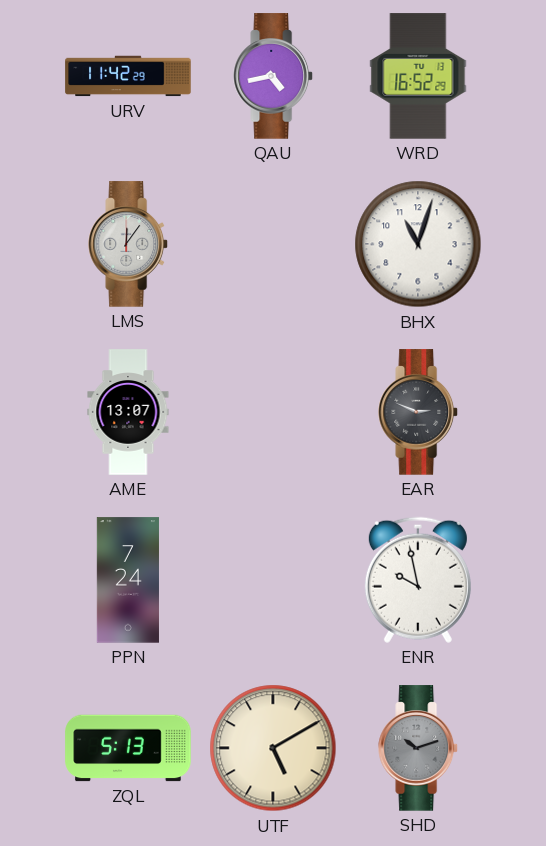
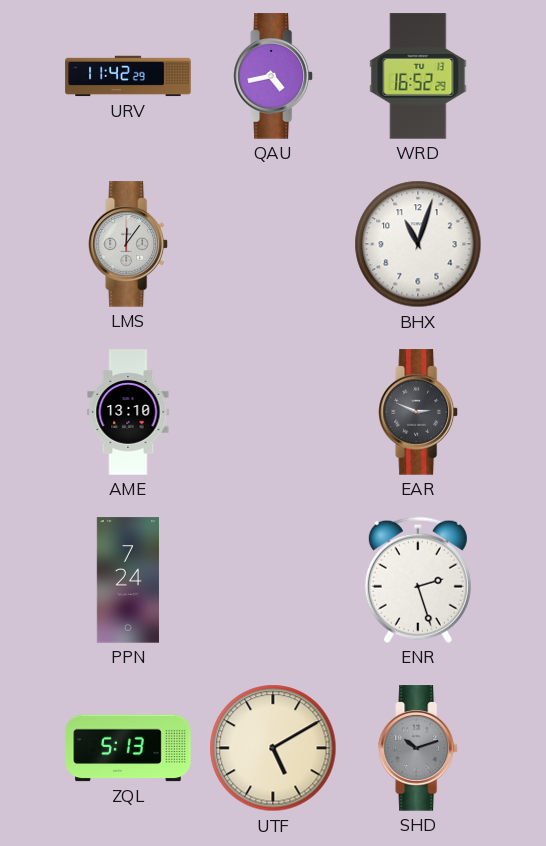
AME: 13:07 -> 13:10
ENR: 9:58 -> 2:27
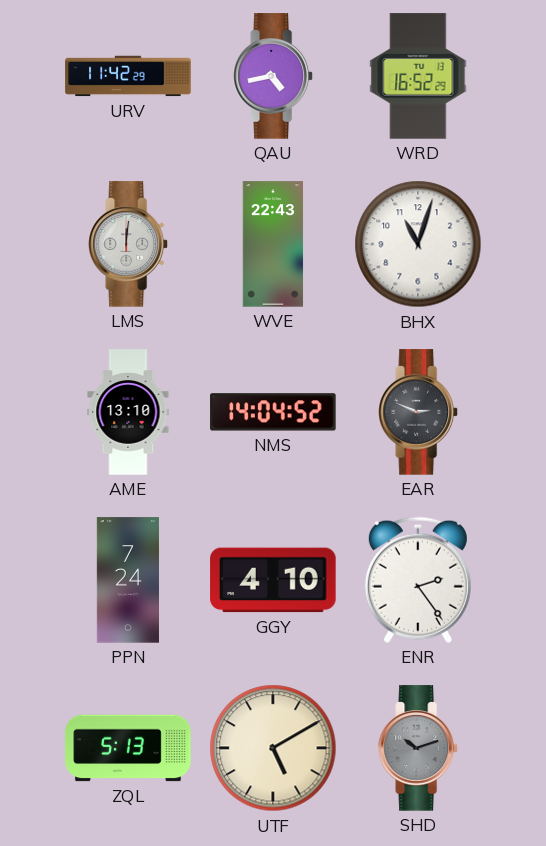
LMS: 12:06 -> 12:01
WVE: none -> 22:43
NMS: none -> 14:04
GGY: none -> 4:10
ENR: 2:27 -> 2:24
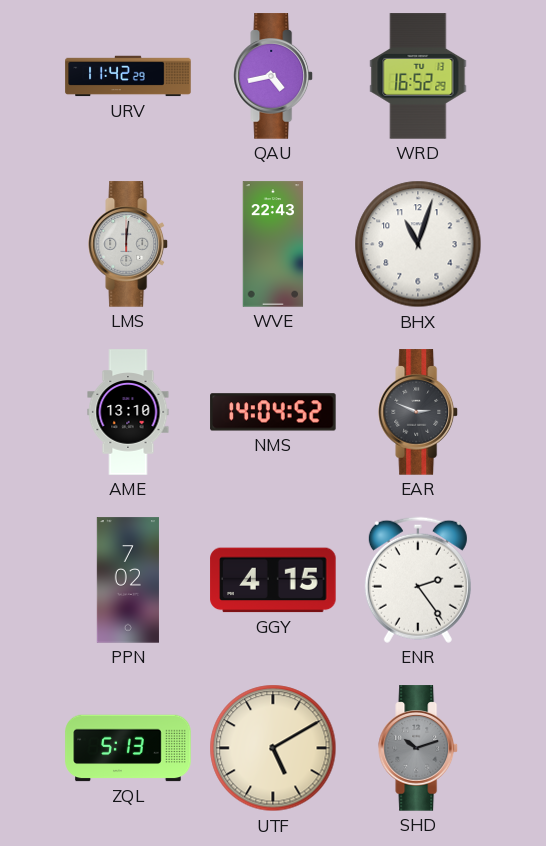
PPN: 7:24 -> 7:02
GGY: 4:10 -> 4:15
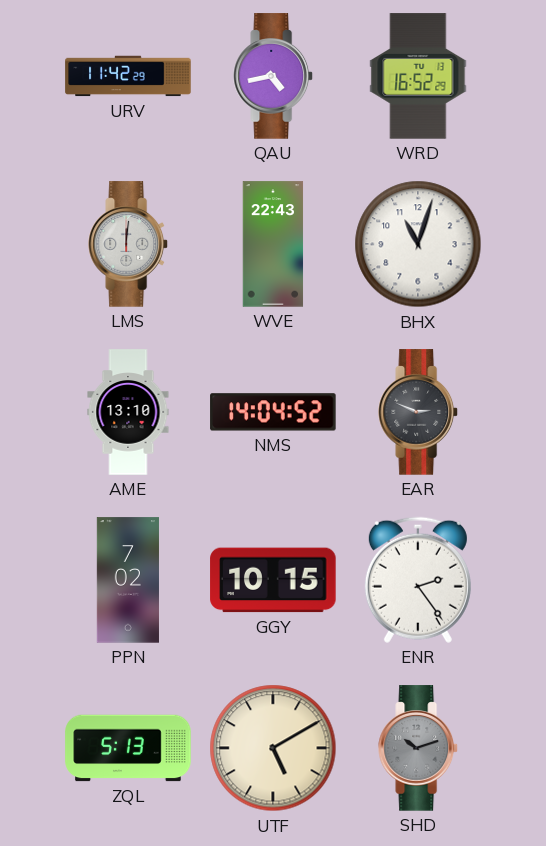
GGY: 4:15 -> 10:15
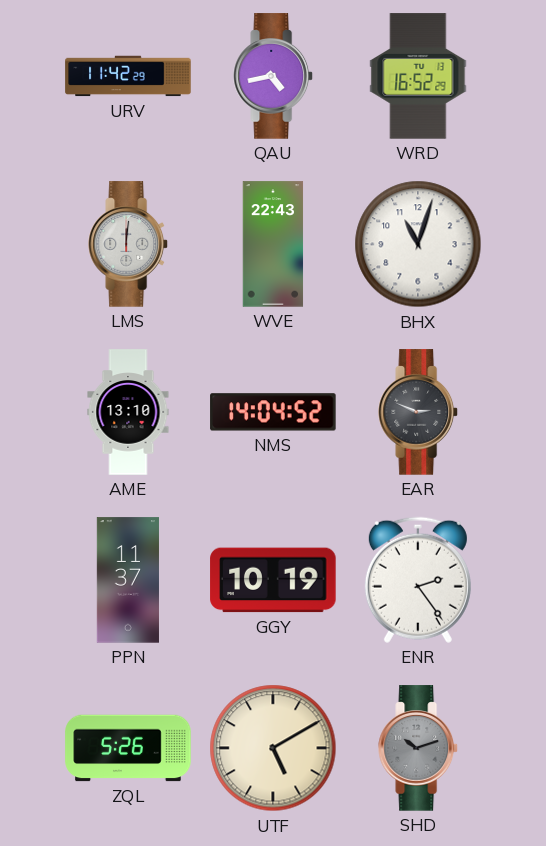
PPN: 7:02 -> 11:37
GGY: 10:15 -> 10:19
ZQL: 5:13 -> 5:26
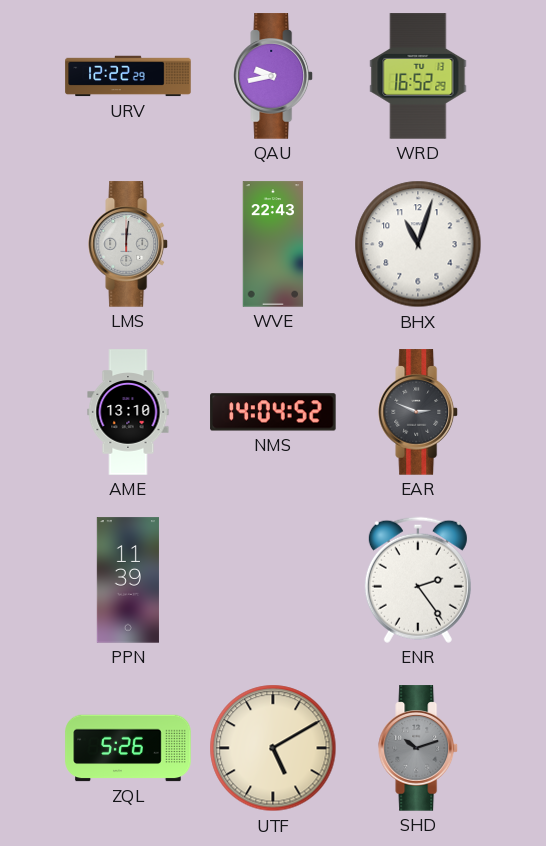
URV: 11:42 -> 12:22
QAU: 4:43 -> 9:43
PPN: 11:37 -> 11:39
GGY: 10:19 -> none
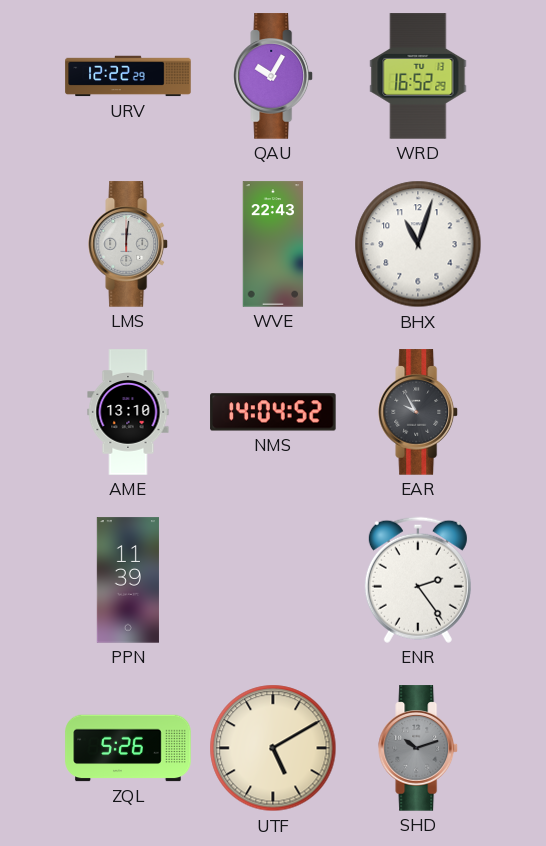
QAU: 9:43 -> 10:05
EAR: 2:49 -> 9:55
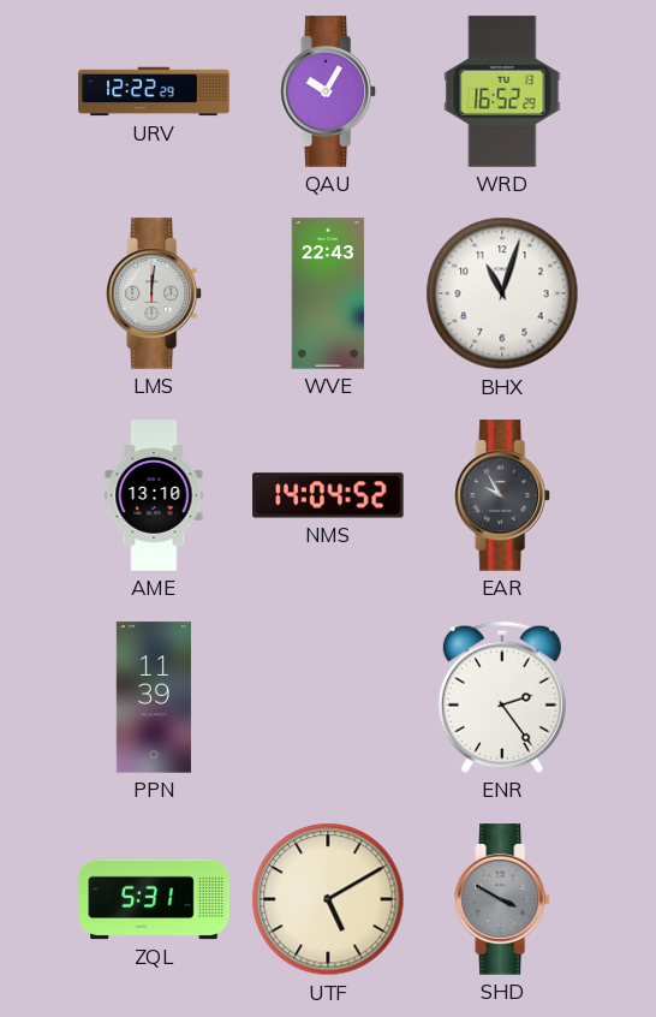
ZQL: 5:26 -> 5:31
SHD: 10:12 -> 3:50
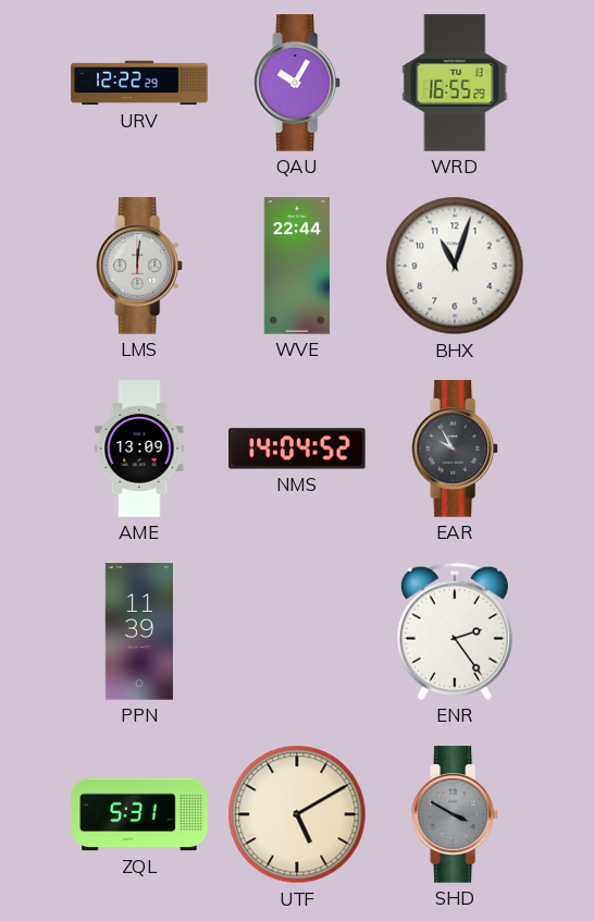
WRD: 16:52 -> 16:55
WVE: 22:43 -> 22:44
AME: 13:10 -> 13:09
